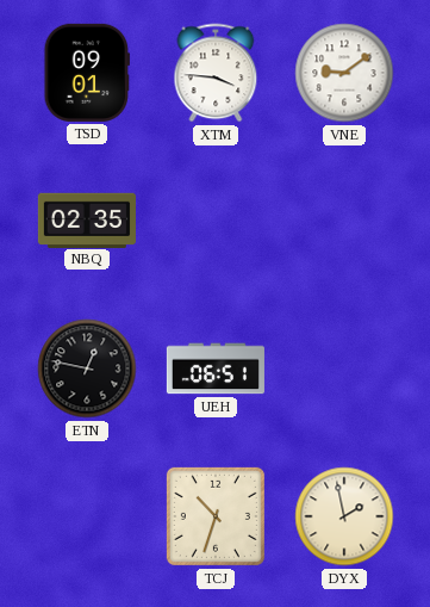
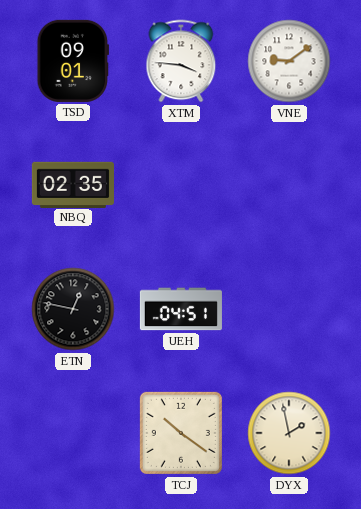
UEH: 06:51 -> 04:51
TCJ: 10:33 -> 10:21
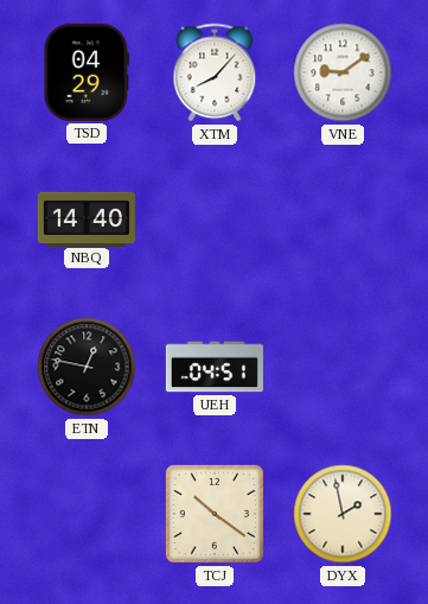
TSD: 09:01 -> 04:29
XTM: 3:46 -> 8:07
NBQ: 02:35 -> 14:40
